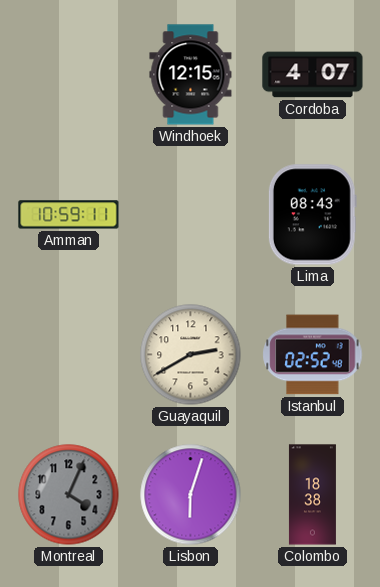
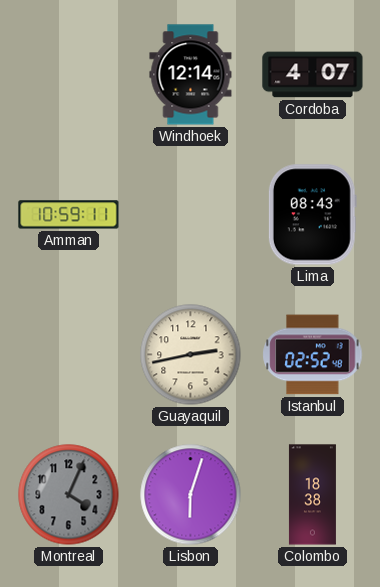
Windhoek: 12:15 -> 12:14
Guayaquil: 2:40 -> 2:43
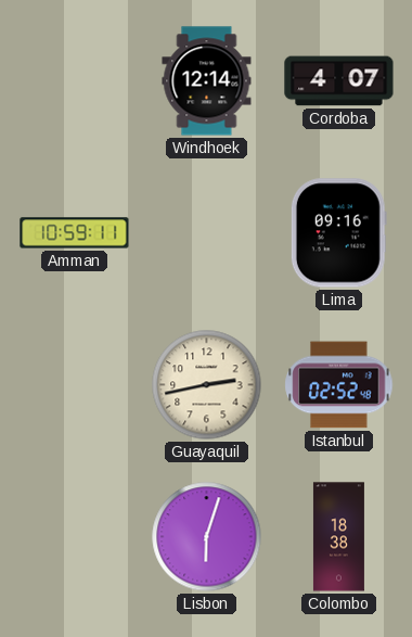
Lima: 08:43 -> 09:16
Montreal: 4:04 -> none
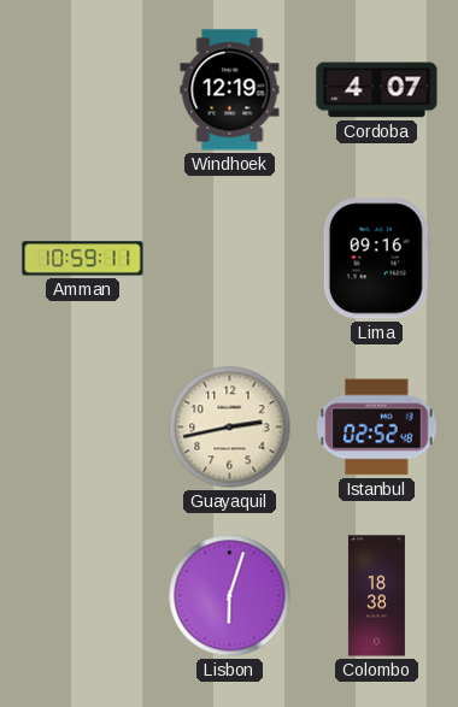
Windhoek: 12:14 -> 12:19
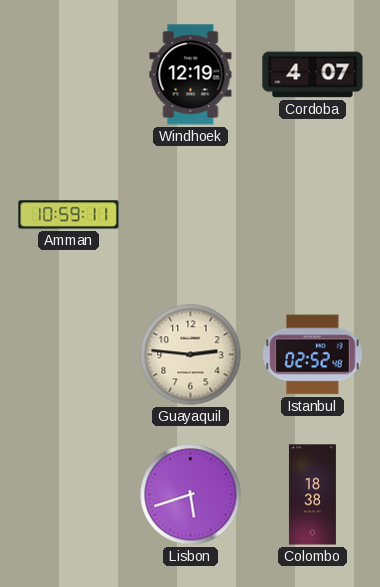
Lima: 09:16 -> none
Guayaquil: 2:43 -> 2:46
Lisbon: 6:03 -> 5:42
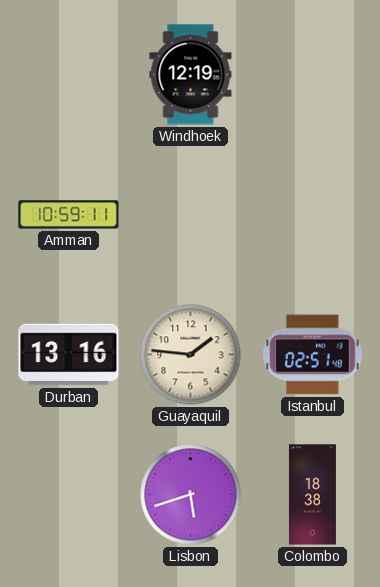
Cordoba: 4:07 -> none
Durban: none -> 13:16
Guayaquil: 2:46 -> 1:46
Istanbul: 02:52 -> 02:51
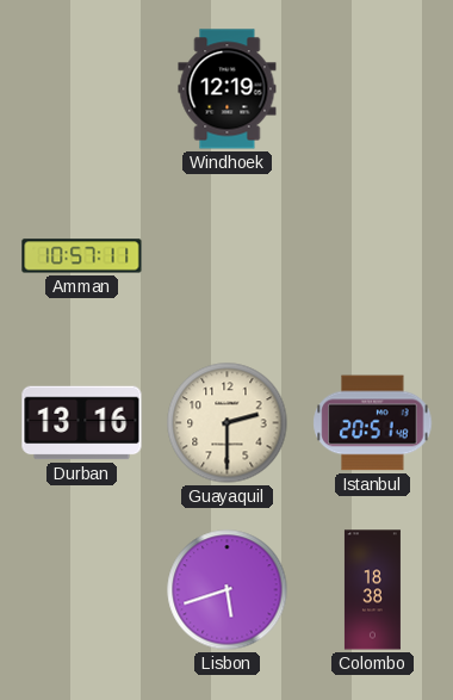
Amman: 10:59 -> 10:57
Guayaquil: 1:46 -> 2:30
Istanbul: 02:51 -> 20:51
